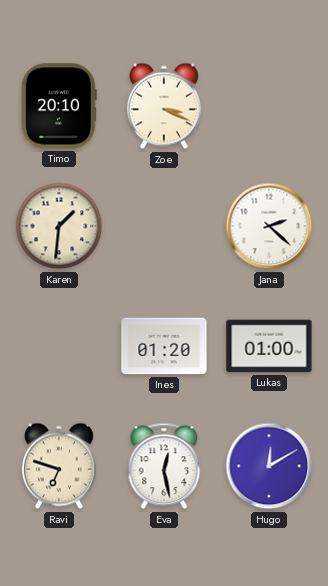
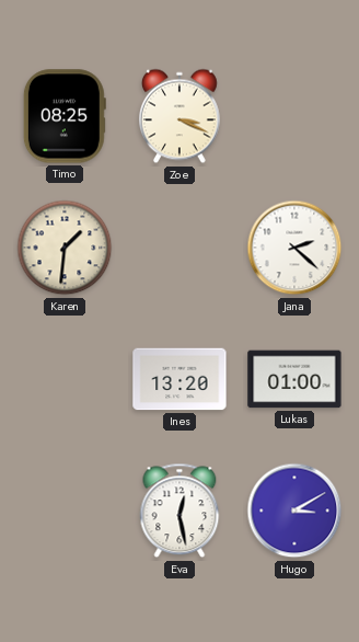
Timo: 20:10 -> 08:25
Ines: 01:20 -> 13:20
Ravi: 6:48 -> none
Hugo: 12:10 -> 3:10
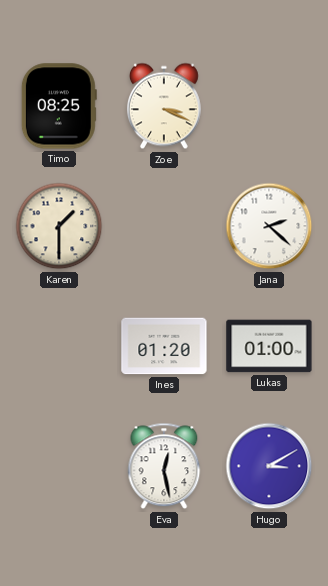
Karen: 1:31 -> 1:30
Ines: 13:20 -> 01:20
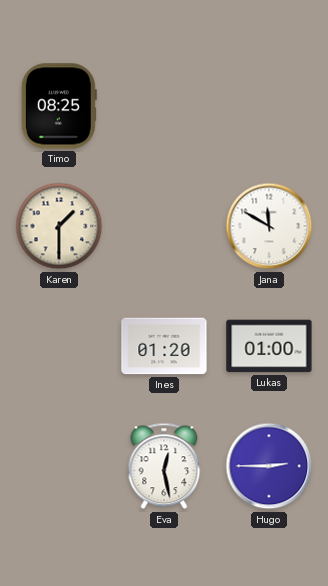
Zoe: 3:19 -> none
Jana: 2:22 -> 11:50
Hugo: 3:10 -> 2:45
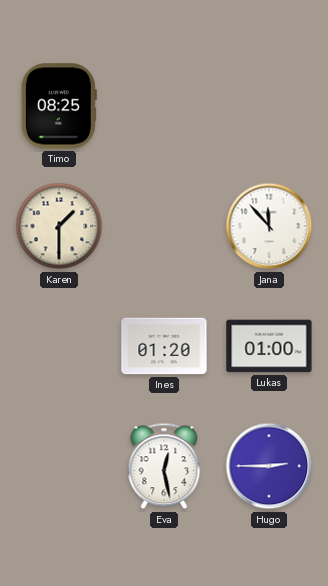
Jana: 11:50 -> 11:53
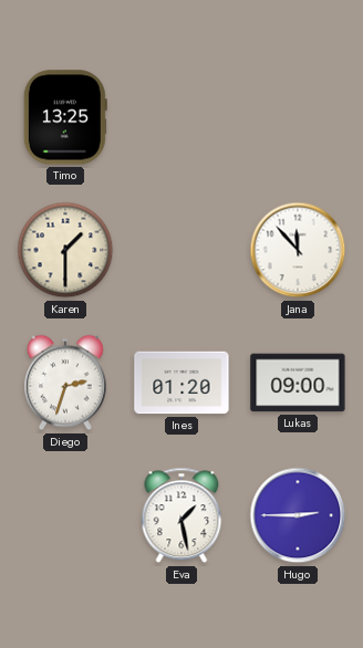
Timo: 08:25 -> 13:25
Diego: none -> 2:33
Lukas: 01:00 -> 09:00
Eva: 12:28 -> 1:28
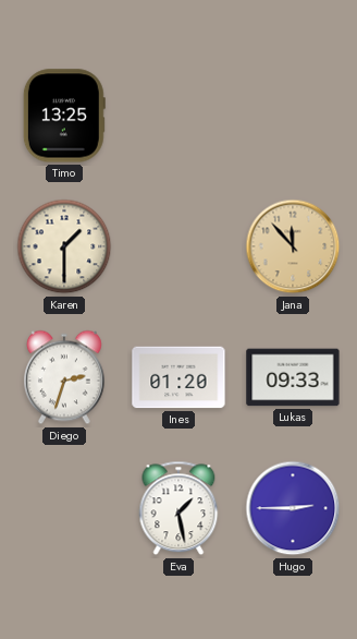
Jana dial: white -> champagne
Lukas: 09:00 -> 09:33
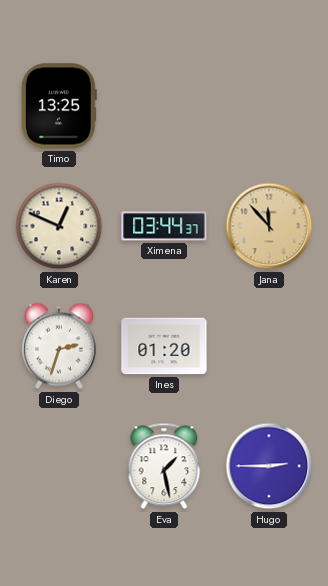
Karen: 1:30 -> 12:49
Ximena: none -> 03:44
Lukas: 09:33 -> none
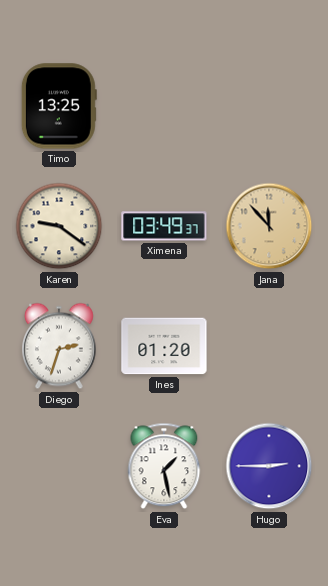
Karen: 12:49 -> 9:21
Ximena: 03:44 -> 03:49
